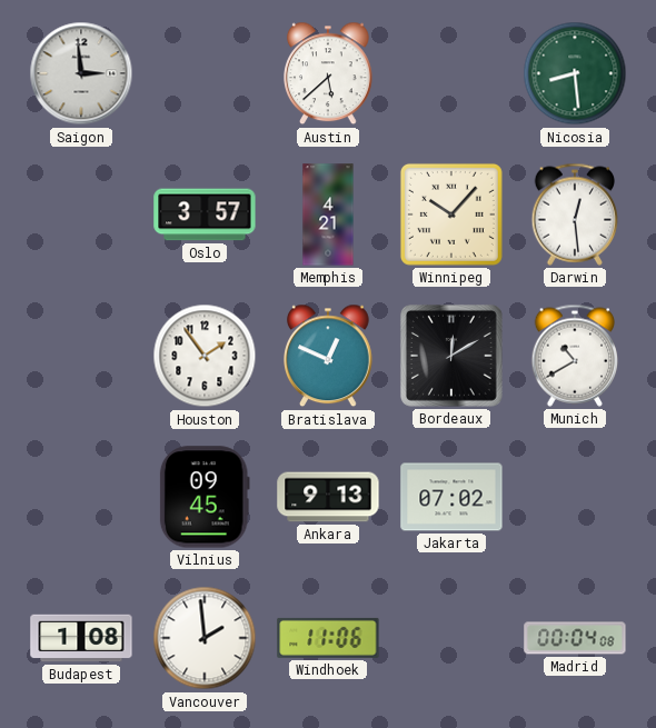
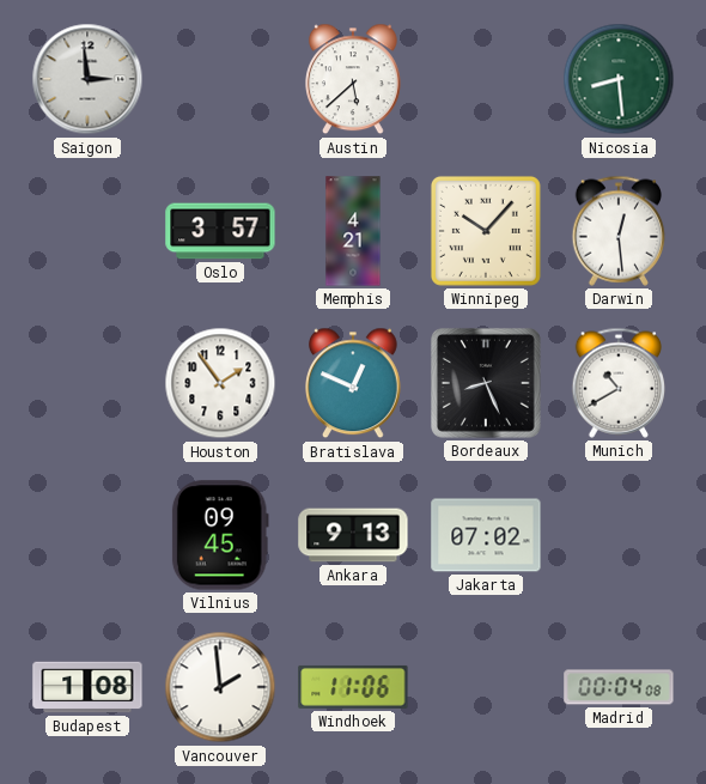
Bordeaux: 12:10 -> 8:26
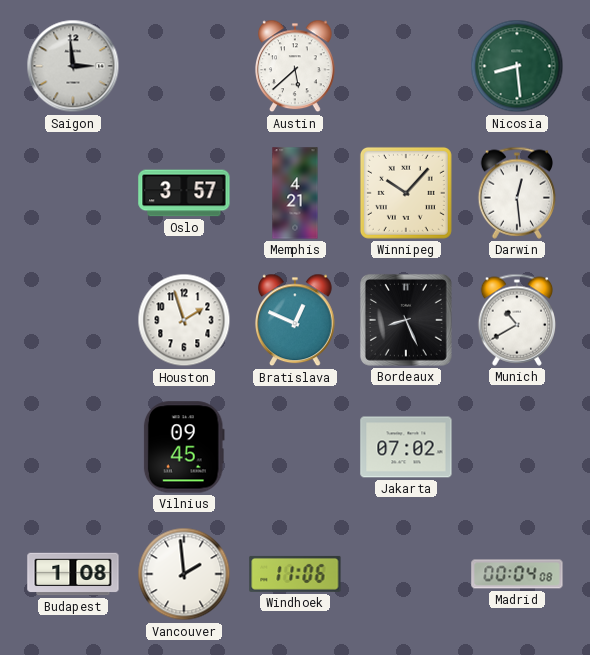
Houston: 1:54 -> 1:57
Ankara: 9:13 -> none
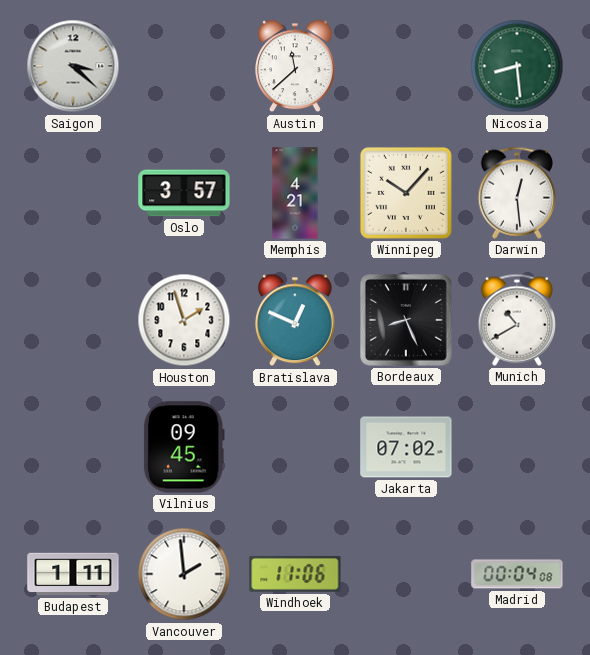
Saigon: 2:59 -> 3:22
Austin: 5:38 -> 11:38
Budapest: 1:08 -> 1:11
